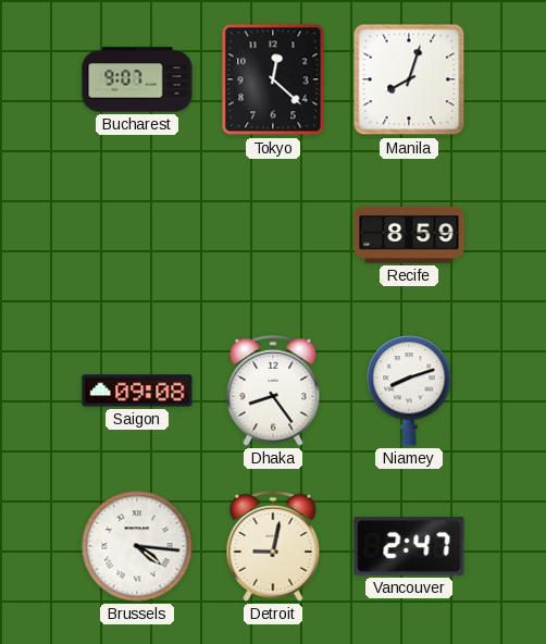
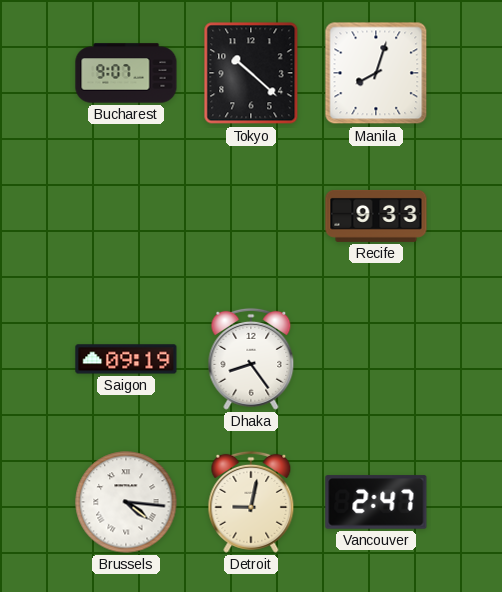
Tokyo: 12:22 -> 10:22
Recife: 8:59 -> 9:33
Saigon: 09:08 -> 09:19
Niamey: 8:12 -> none
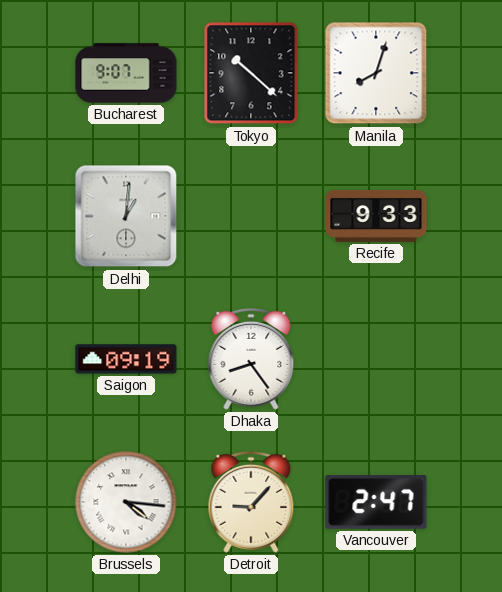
Delhi: none -> 1:01
Detroit: 9:02 -> 9:07
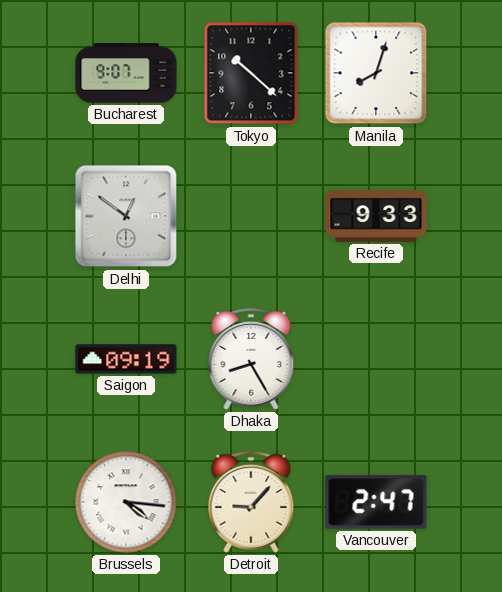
Delhi: 1:01 -> 12:51
Dhaka: 8:24 -> 8:25
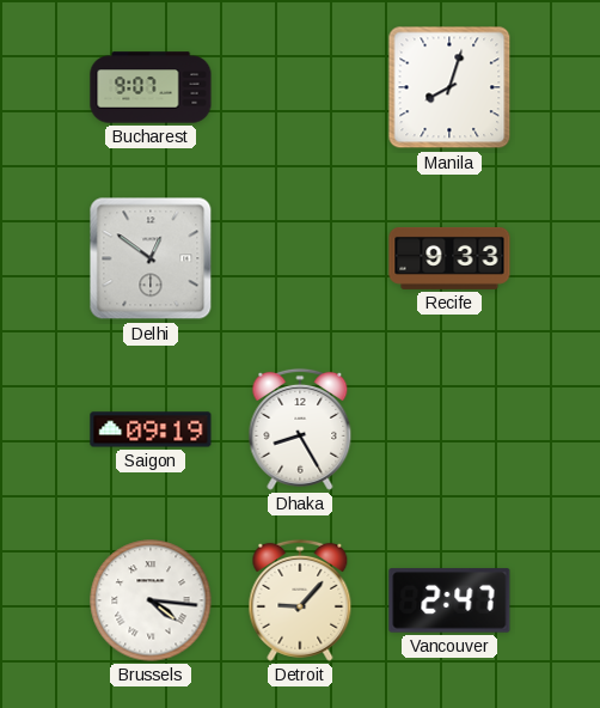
Tokyo: 10:22 -> none
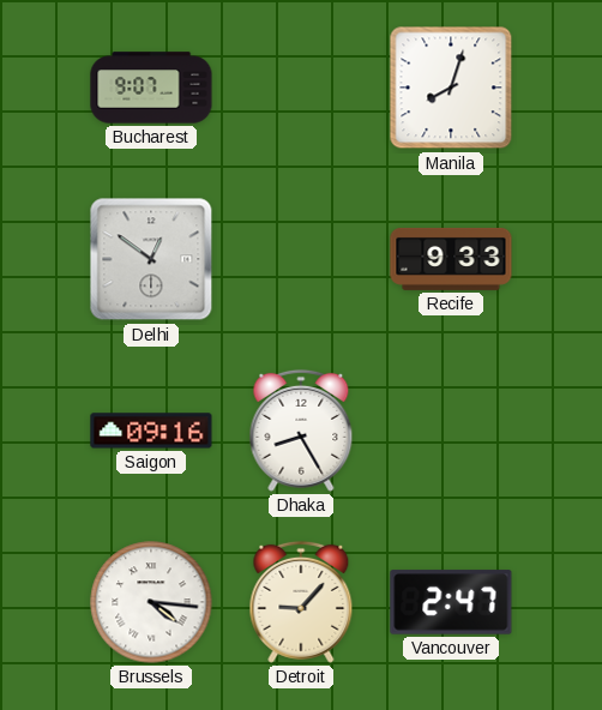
Saigon: 09:19 -> 09:16
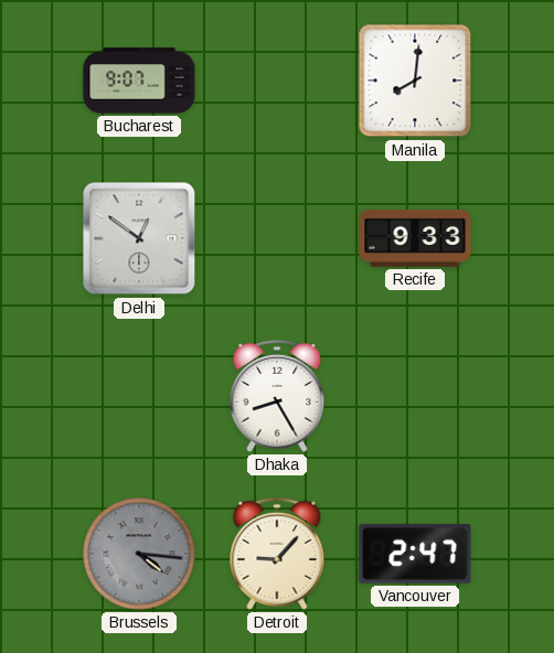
Manila: 8:03 -> 8:01
Saigon: 09:16 -> none
Brussels dial: white -> grey
